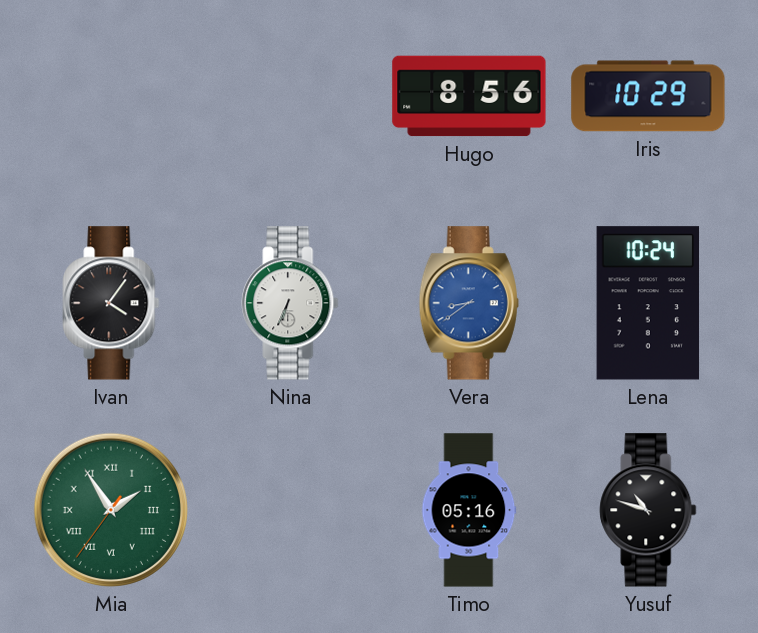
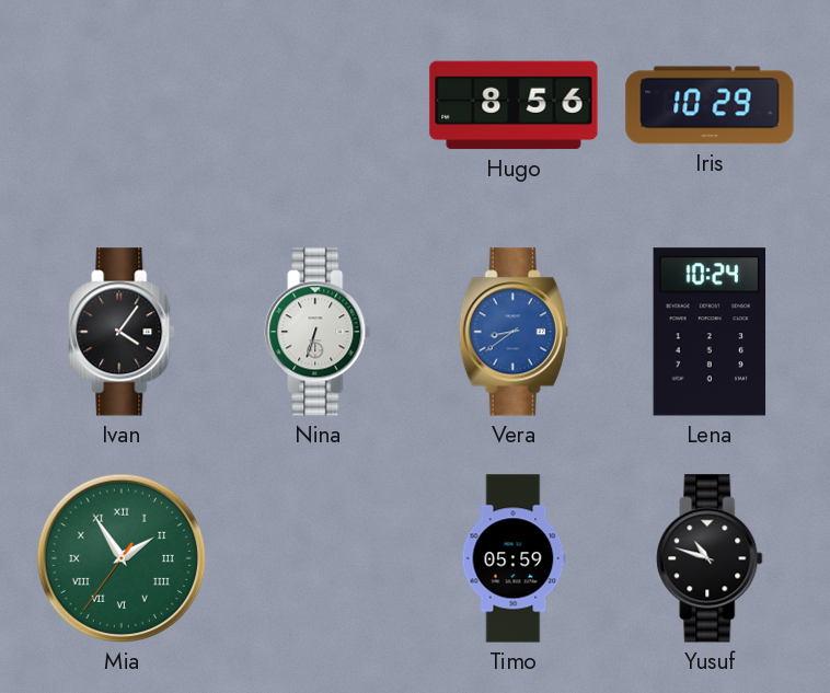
Nina: 6:34 -> 6:33
Timo: 05:16 -> 05:59
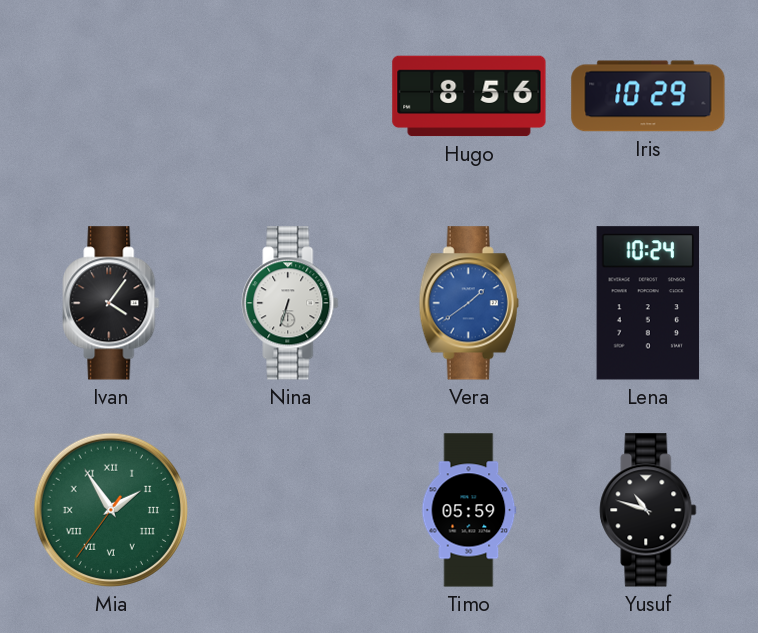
Vera: 8:39 -> 1:39
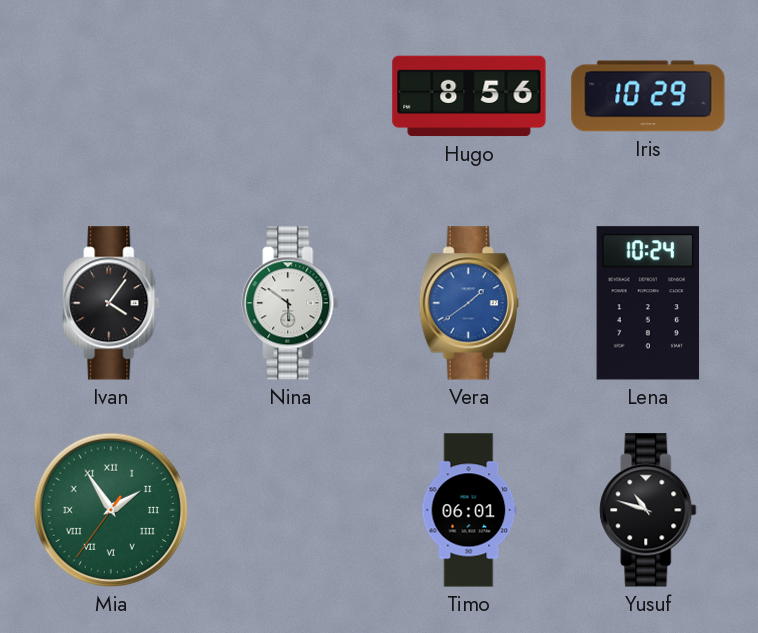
Nina: 6:33 -> 5:51
Timo: 05:59 -> 06:01
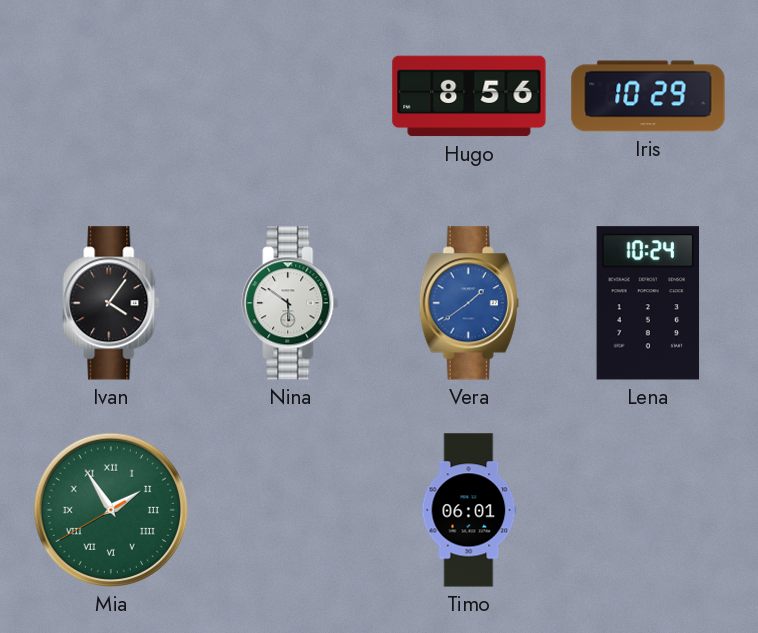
Mia: 1:54:36 -> 1:54:40
Yusuf: 10:48 -> none
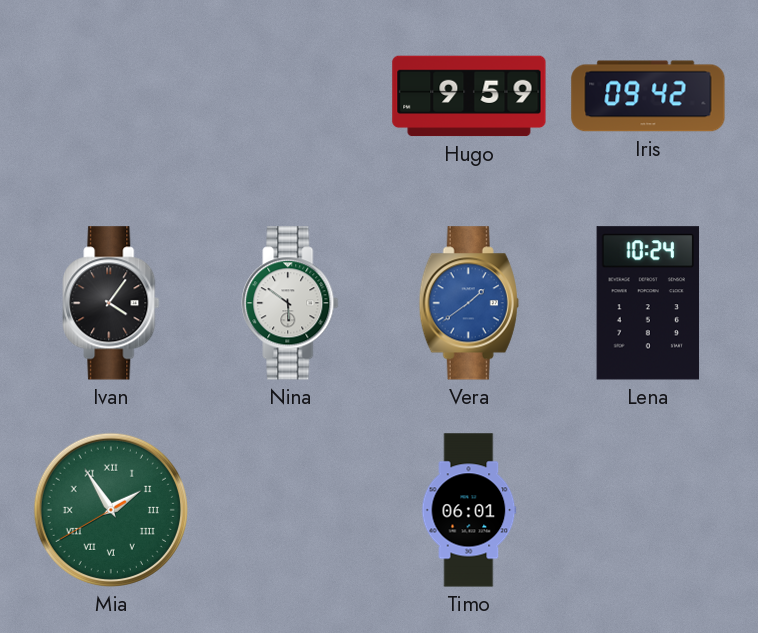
Hugo: 8:56 -> 9:59
Iris: 10:29 -> 09:42
